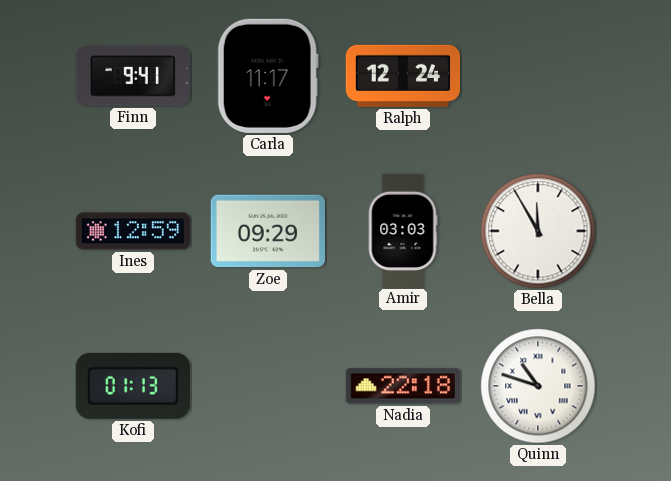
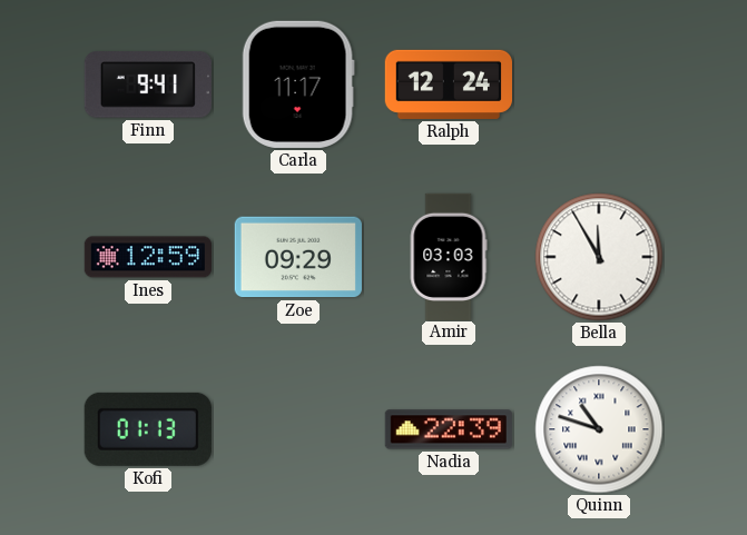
Nadia: 22:18 -> 22:39
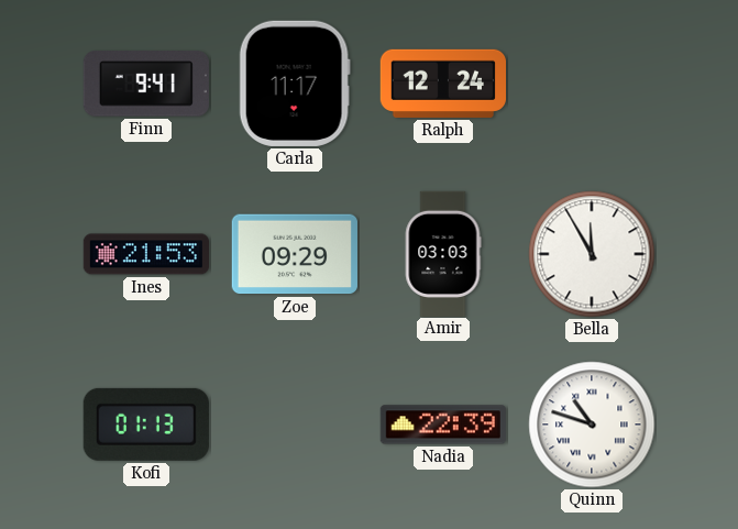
Ines: 12:59 -> 21:53
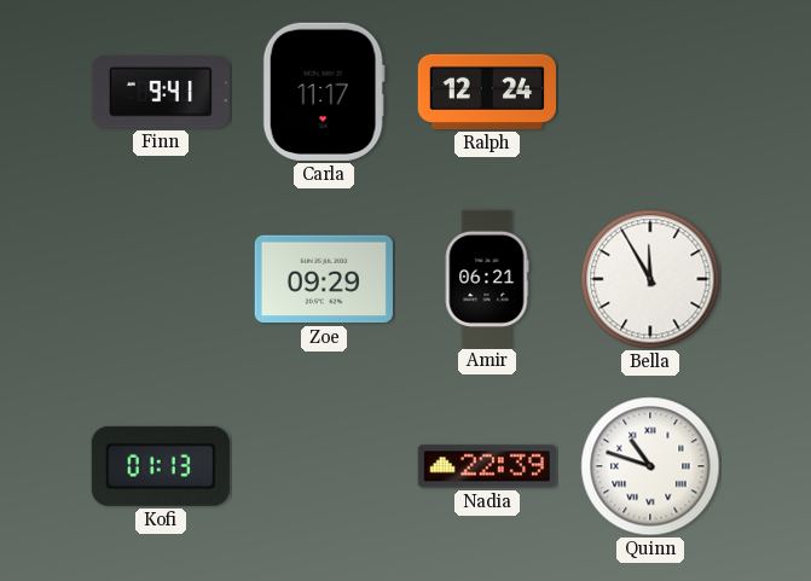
Ines: 21:53 -> none
Amir: 03:03 -> 06:21
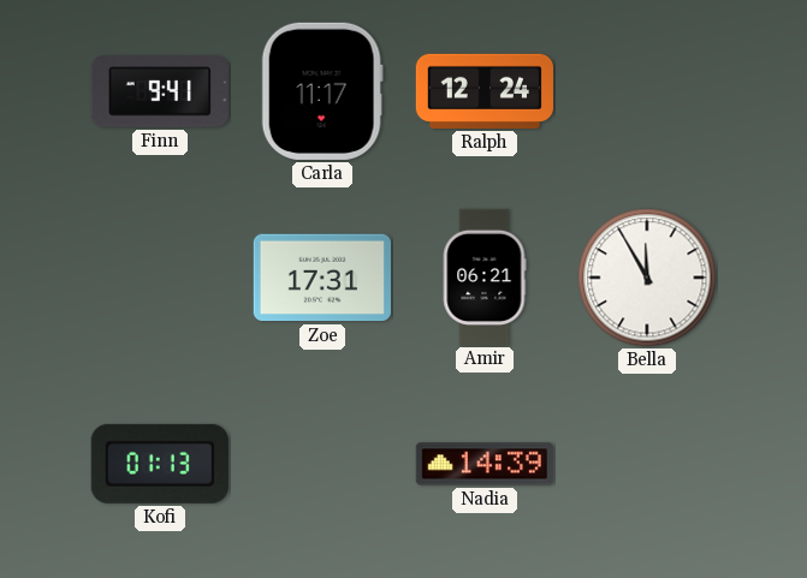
Zoe: 09:29 -> 17:31
Nadia: 22:39 -> 14:39
Quinn: 10:48 -> none
